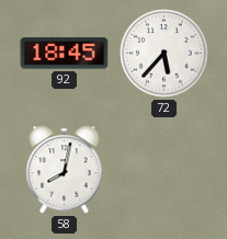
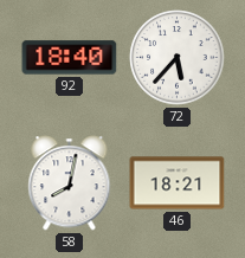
92: 18:45 -> 18:40
46: none -> 18:21
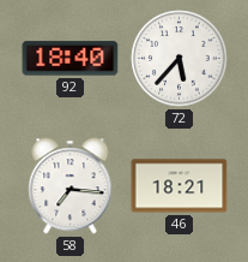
58: 8:02 -> 7:16
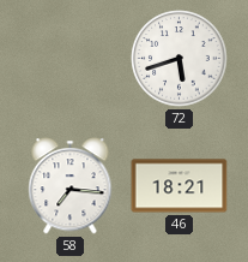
92: 18:40 -> none
72: 5:37 -> 5:42
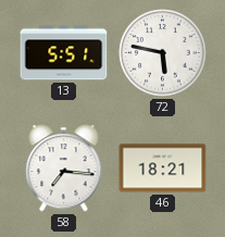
13: none -> 5:51
72: 5:42 -> 5:47
